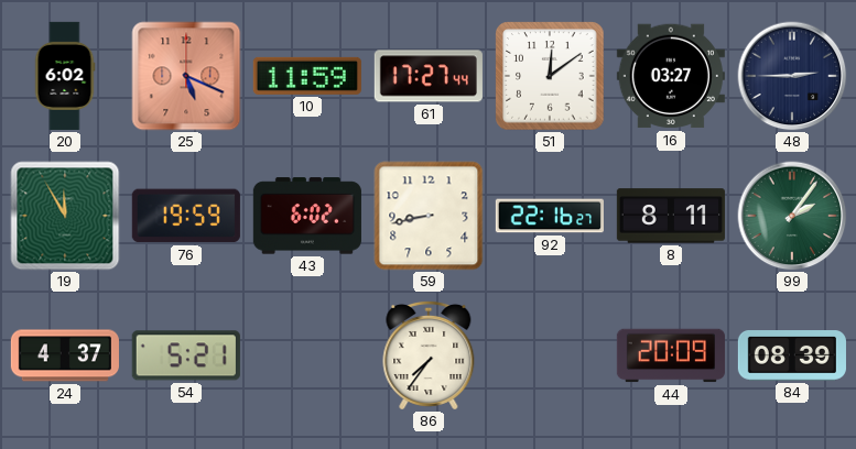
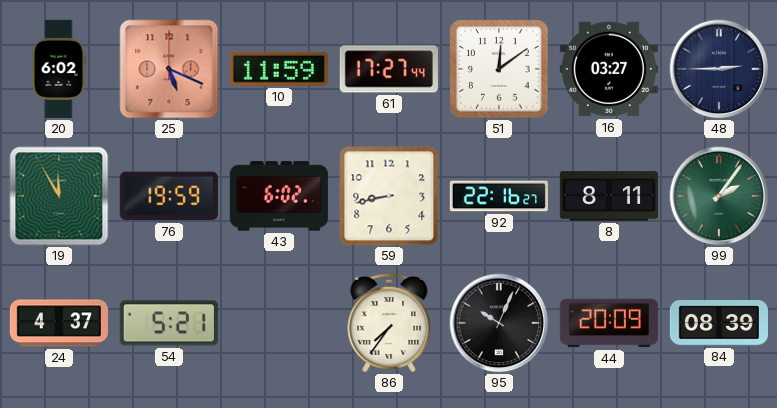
95: none -> 10:04
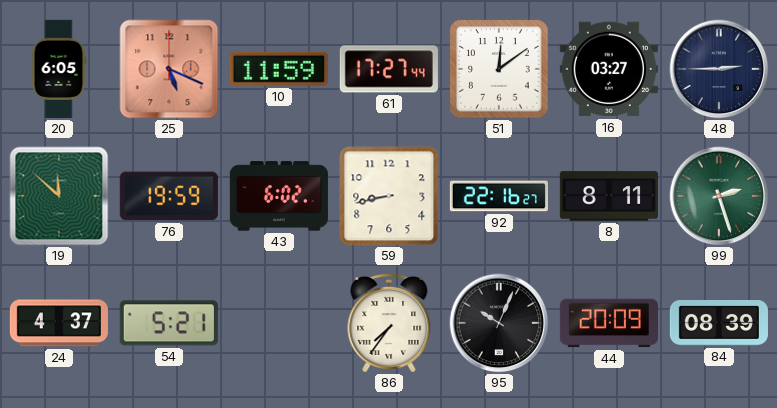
20: 6:02 -> 6:05
19: 11:55 -> 11:52
99: 2:06 -> 2:27
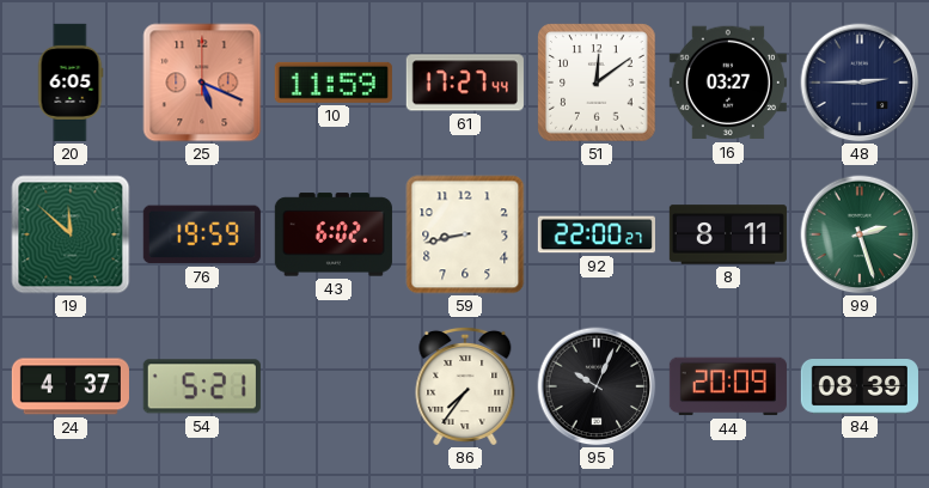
92: 22:16 -> 22:00
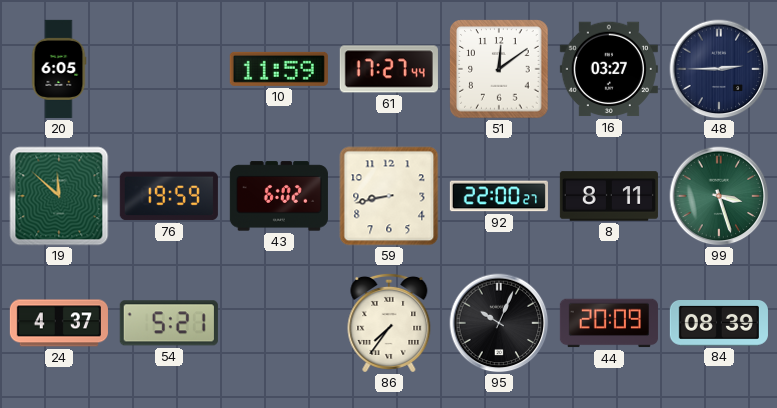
25: 5:19 -> none
99: 2:27 -> 3:27
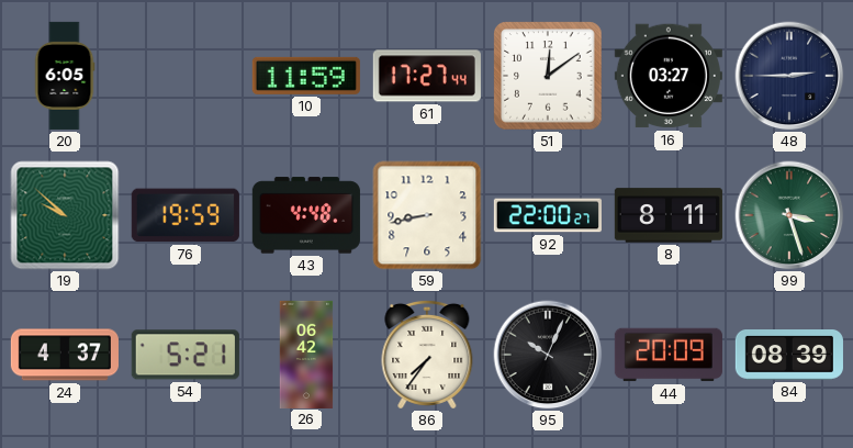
19: 11:52 -> 9:52
43: 6:02 -> 4:48
26: none -> 06:42
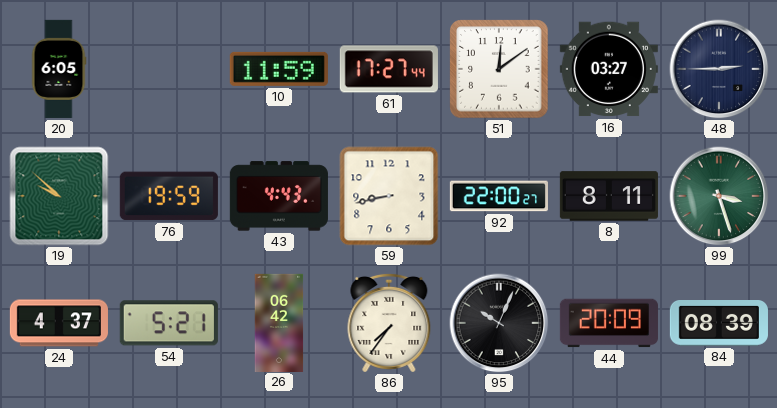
43: 4:48 -> 4:43
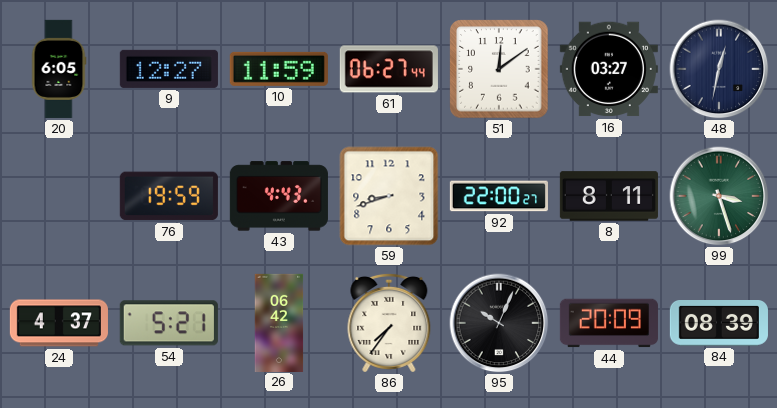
9: none -> 12:27
61: 17:27 -> 06:27
48: 2:45 -> 12:32
19: 9:52 -> none
59: 8:43 -> 8:42
